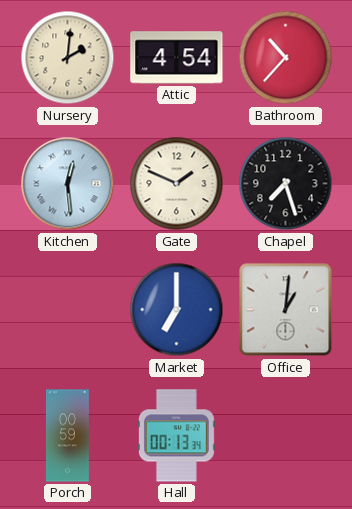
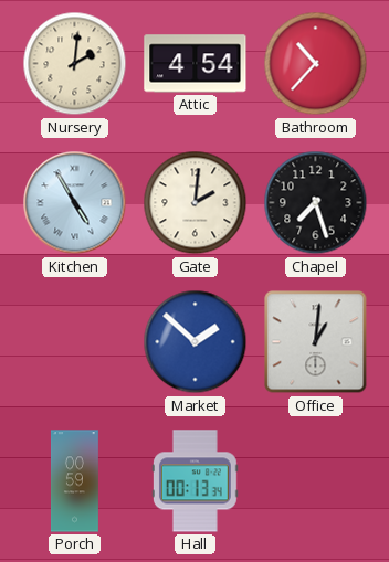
Kitchen: 12:29 -> 4:55
Gate: 1:49 -> 2:01
Market: 7:00 -> 1:52
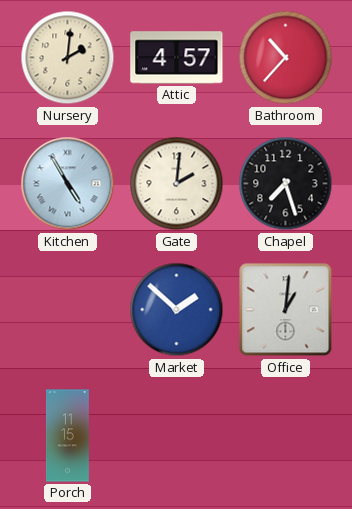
Attic: 4:54 -> 4:57
Porch: 00:59 -> 11:15
Hall: 00:13 -> none
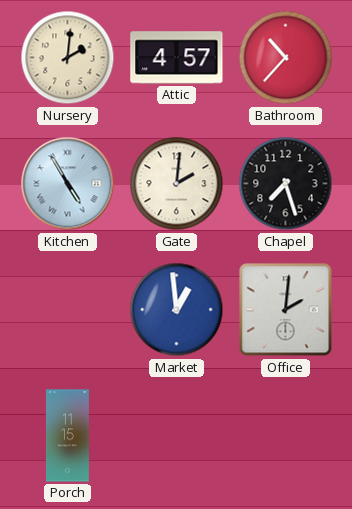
Market: 1:52 -> 12:59
Office: 1:01 -> 2:01
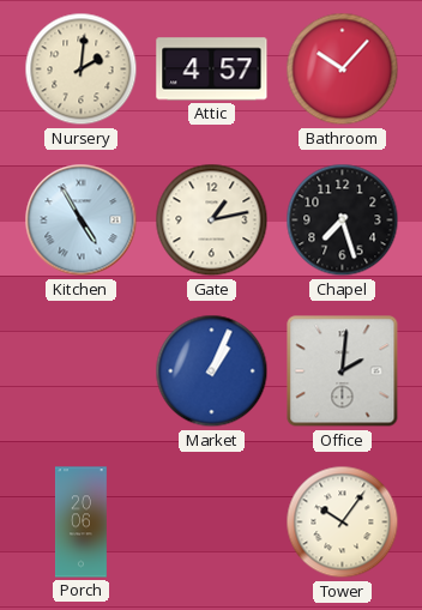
Bathroom: 10:37 -> 10:07
Gate: 2:01 -> 1:13
Market: 12:59 -> 1:04
Porch: 11:15 -> 20:06
Tower: none -> 10:06
